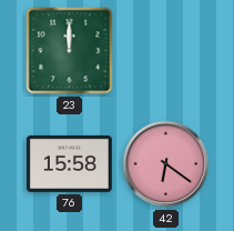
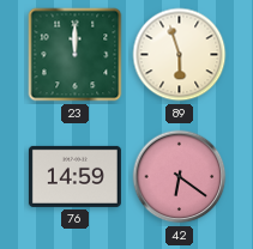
89: none -> 5:57
76: 15:58 -> 14:59
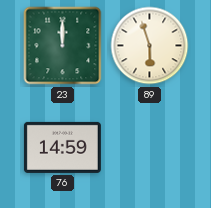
42: 6:21 -> none
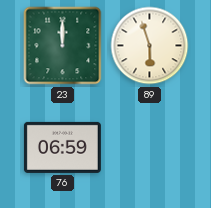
76: 14:59 -> 06:59
